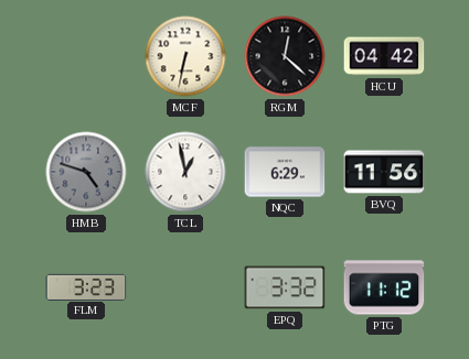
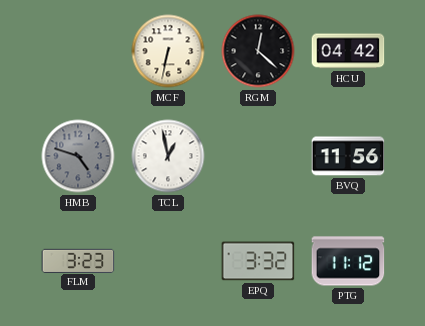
NQC: 6:29 -> none
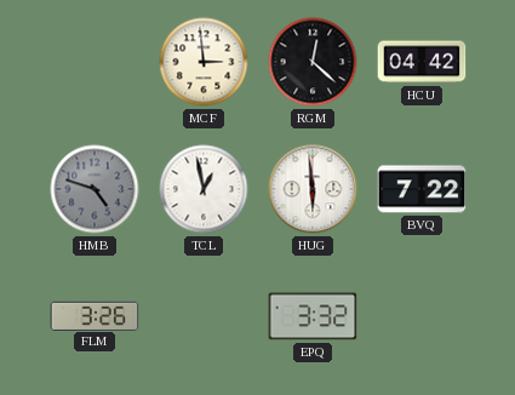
MCF: 6:32 -> 2:59
HUG: none -> 5:59
BVQ: 11:56 -> 7:22
FLM: 3:23 -> 3:26
PTG: 11:12 -> none
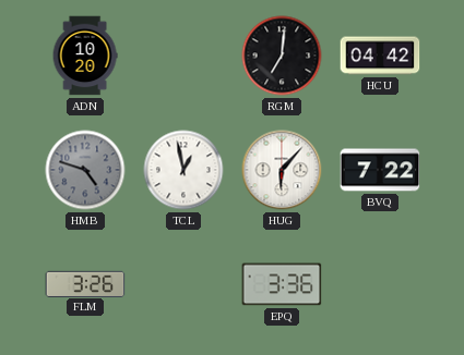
ADN: none -> 10:20
MCF: 2:59 -> none
RGM: 12:22 -> 7:01
HUG: 5:59 -> 6:07
EPQ: 3:32 -> 3:36
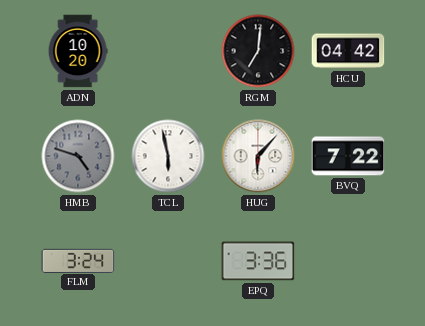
TCL: 12:58 -> 5:58
FLM: 3:26 -> 3:24
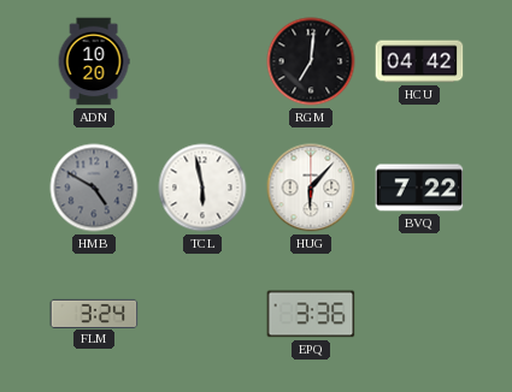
HMB: 4:48 -> 4:50
